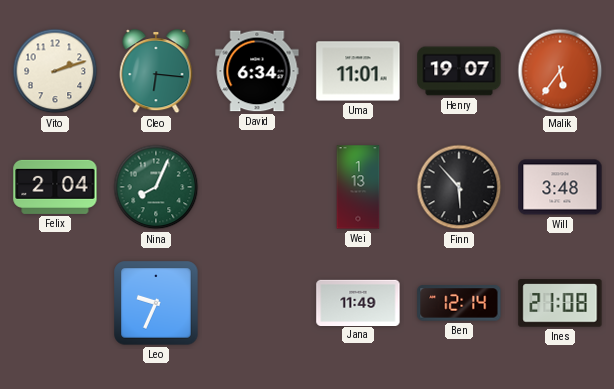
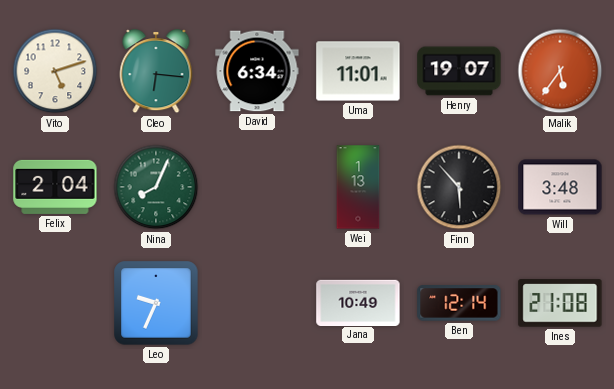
Vito: 2:12 -> 5:12
Jana: 11:49 -> 10:49
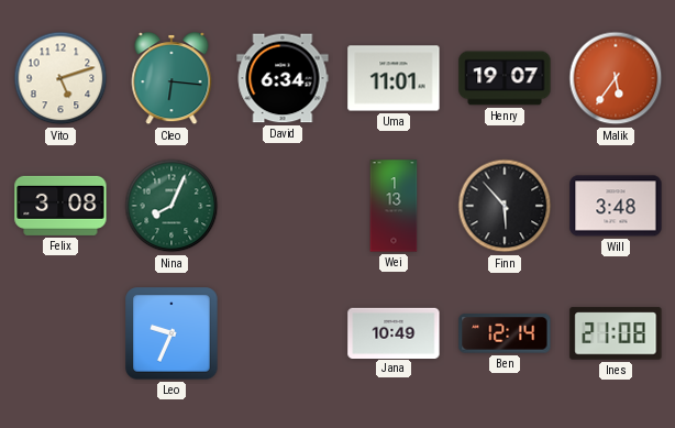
Felix: 2:04 -> 3:08
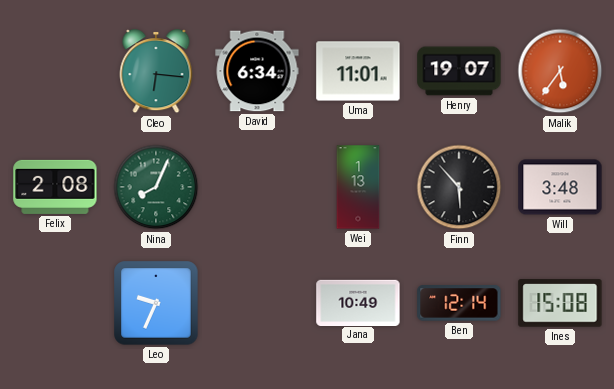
Vito: 5:12 -> none
Felix: 3:08 -> 2:08
Ines: 21:08 -> 15:08
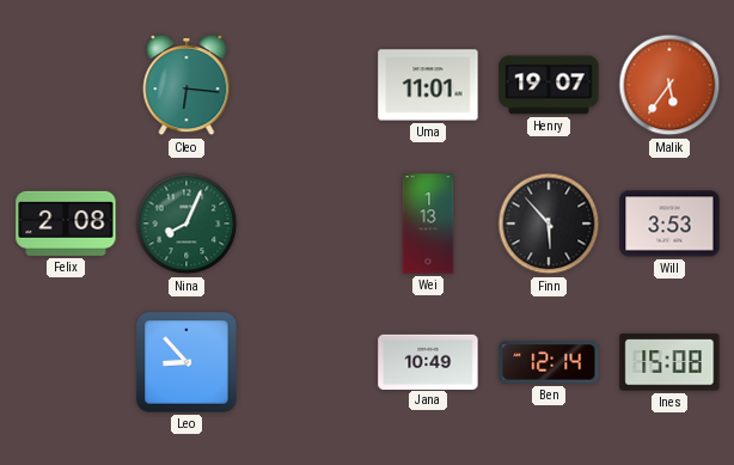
David: 6:34 -> none
Will: 3:48 -> 3:53
Leo: 9:34 -> 8:53
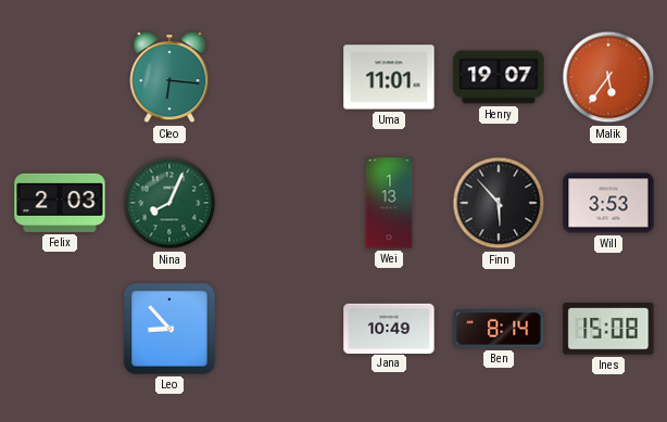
Felix: 2:08 -> 2:03
Ben: 12:14 -> 8:14
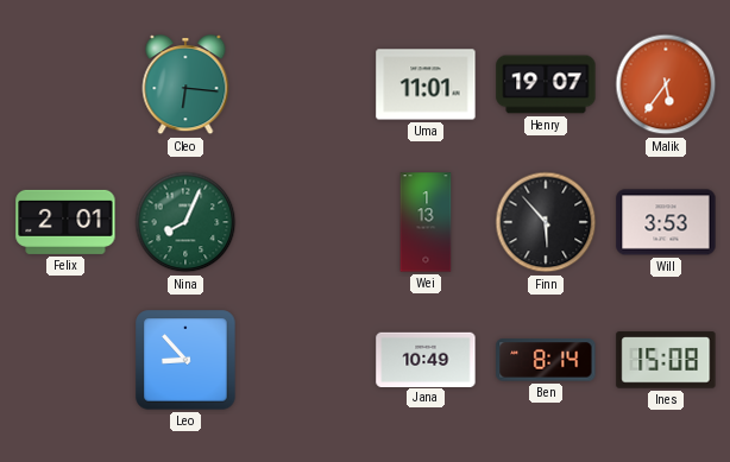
Felix: 2:03 -> 2:01
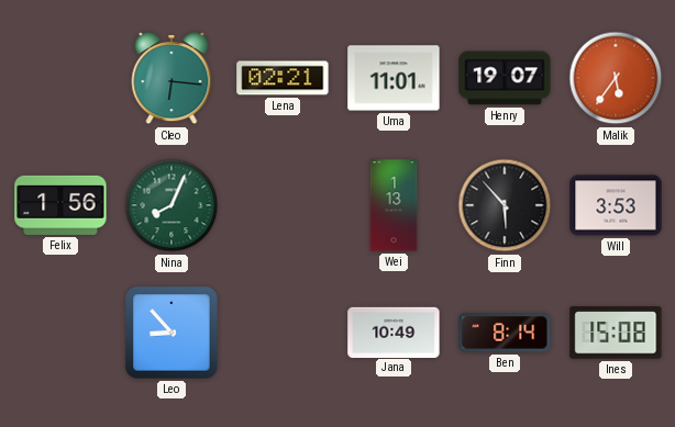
Lena: none -> 02:21
Felix: 2:01 -> 1:56
